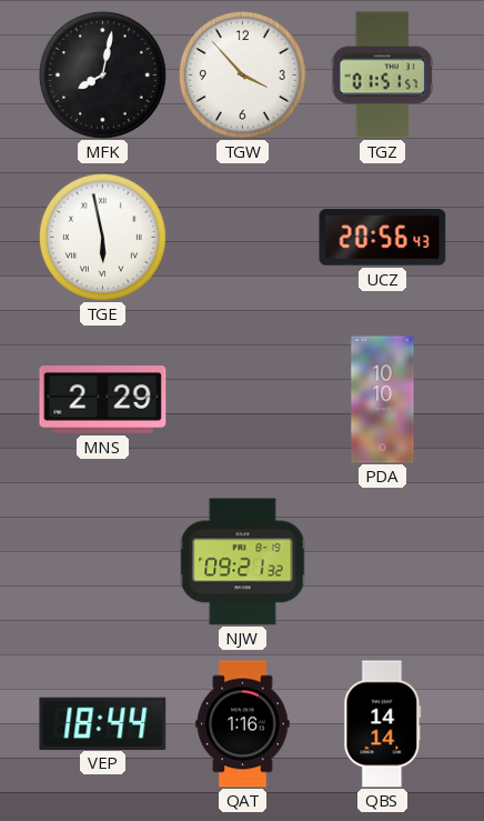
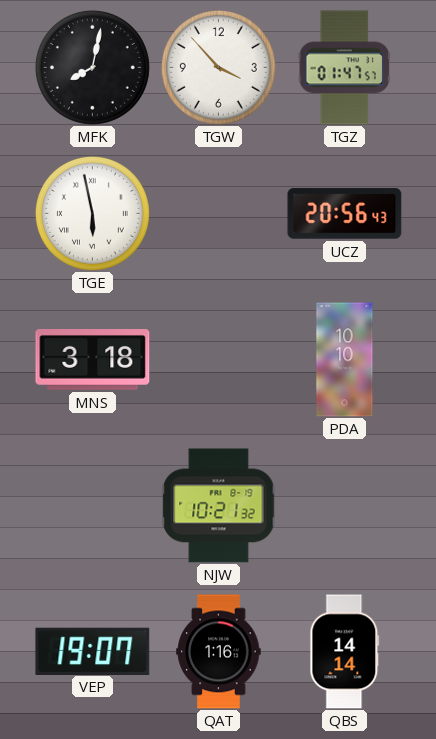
TGZ: 01:51 -> 01:47
MNS: 2:29 -> 3:18
NJW: 09:21 -> 10:21
VEP: 18:44 -> 19:07
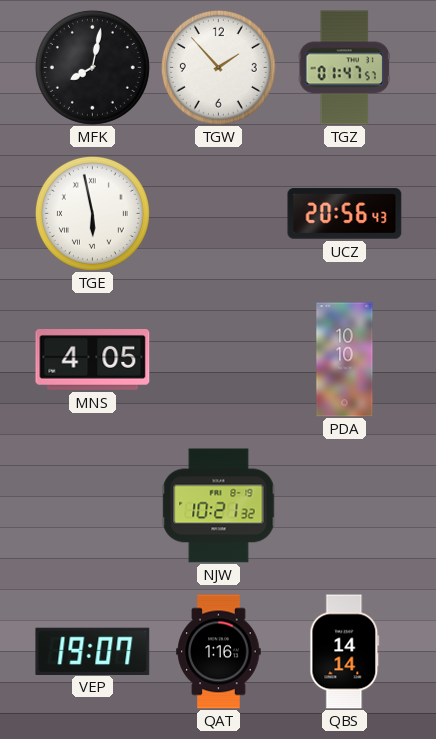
TGW: 3:53 -> 1:53
MNS: 3:18 -> 4:05
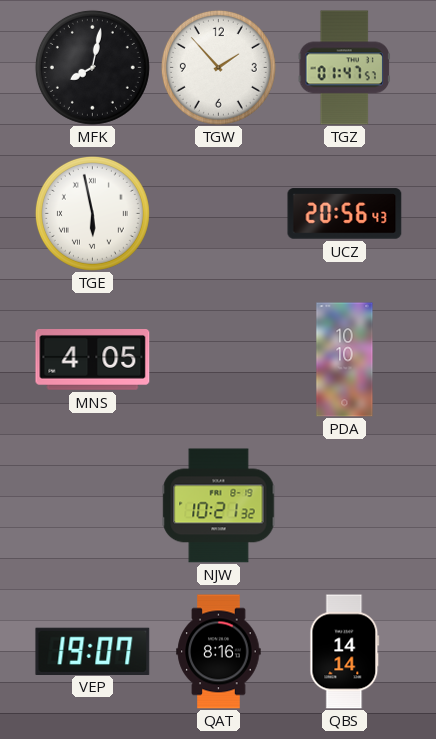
QAT: 1:16 -> 8:16
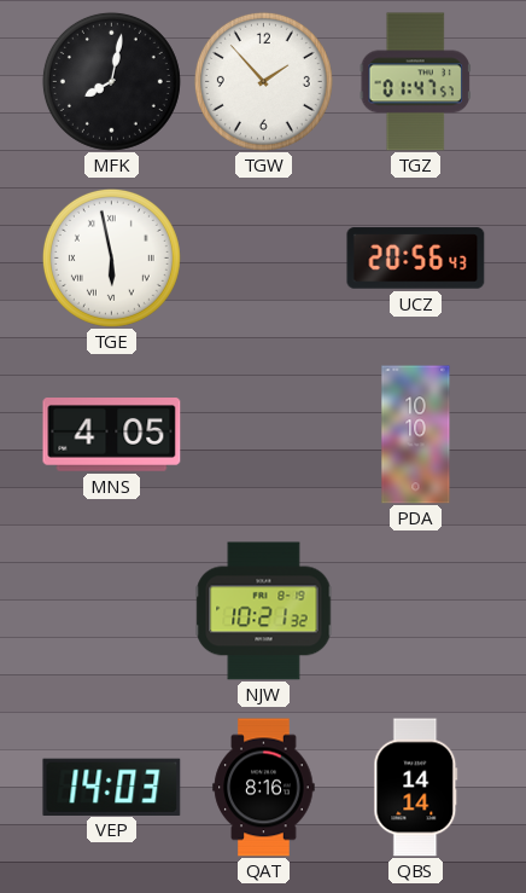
VEP: 19:07 -> 14:03
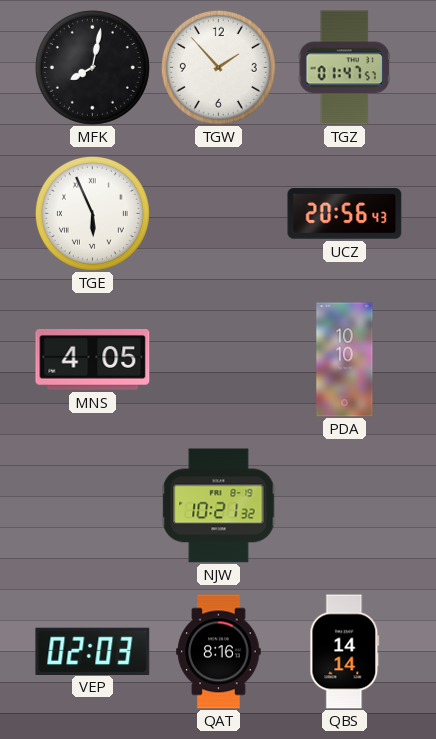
TGE: 5:58 -> 5:56
VEP: 14:03 -> 02:03
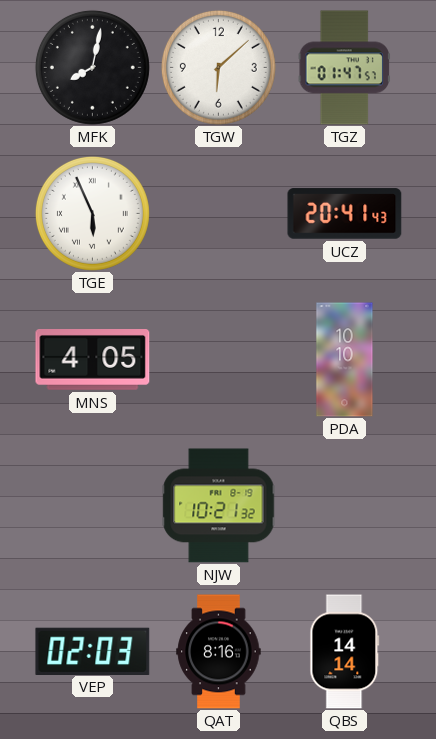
TGW: 1:53 -> 6:08
UCZ: 20:56 -> 20:41
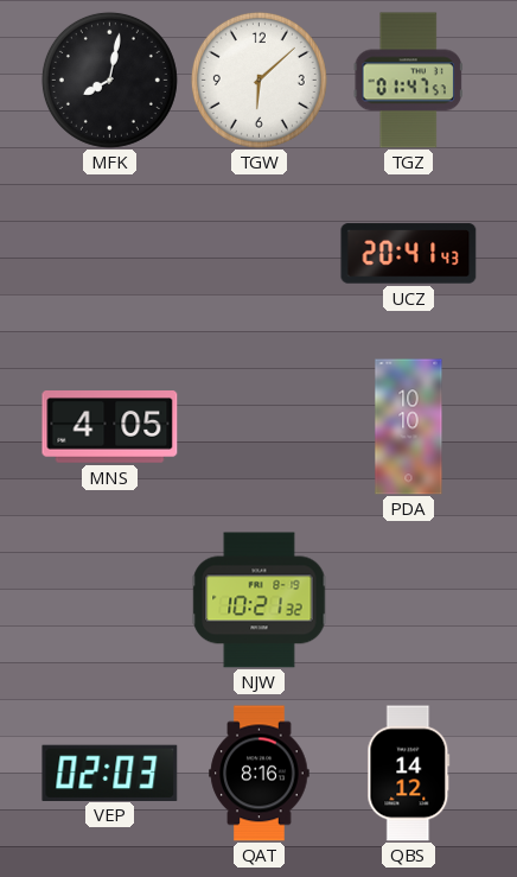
TGE: 5:56 -> none
QBS: 14:14 -> 14:12
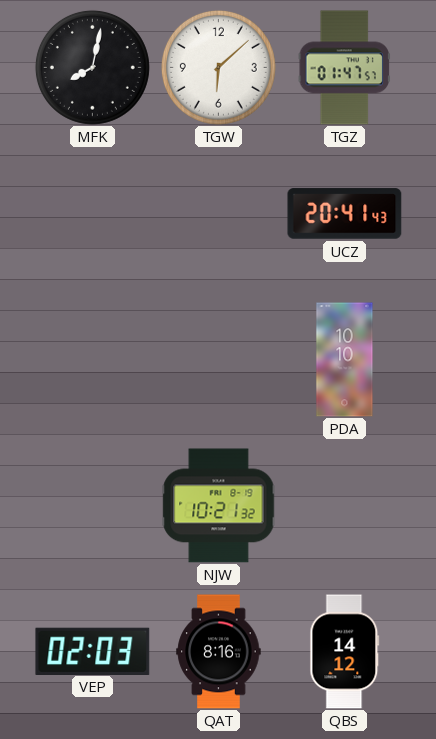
MNS: 4:05 -> none
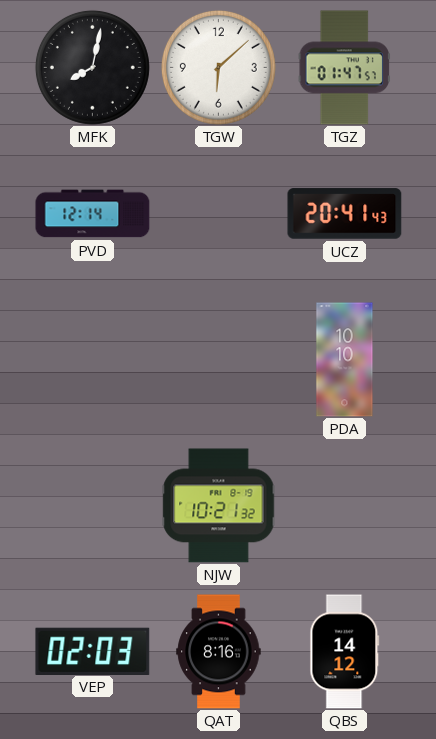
PVD: none -> 12:14
